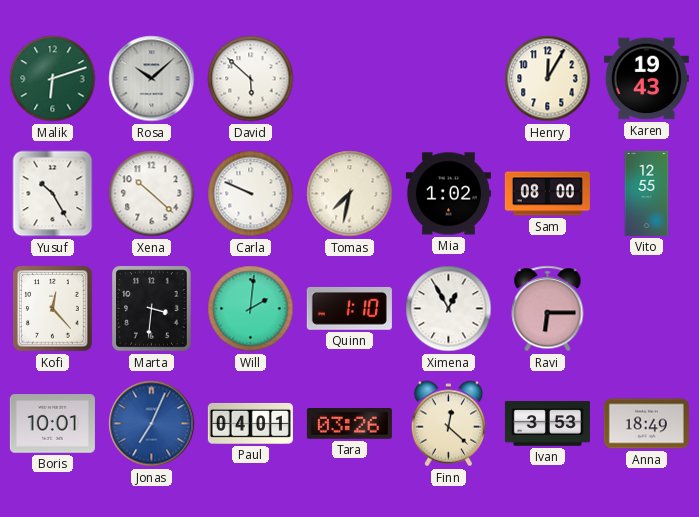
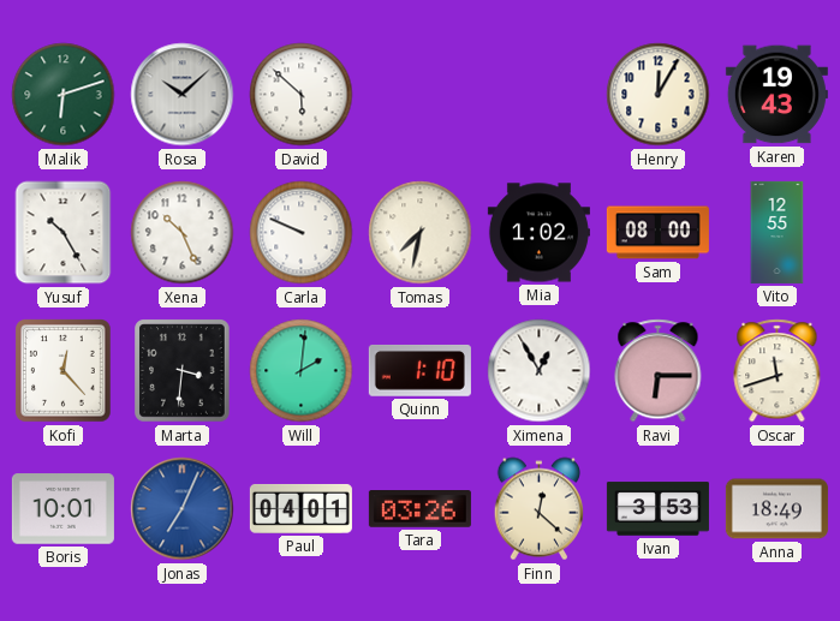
Xena: 10:22 -> 10:26
Oscar: none -> 11:42
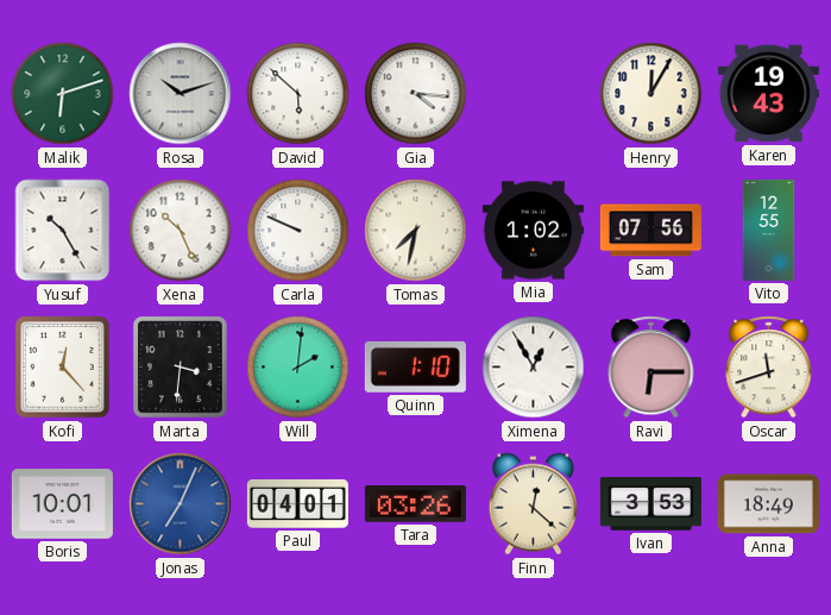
Rosa: 10:08 -> 10:12
Gia: none -> 4:16
Sam: 08:00 -> 07:56
